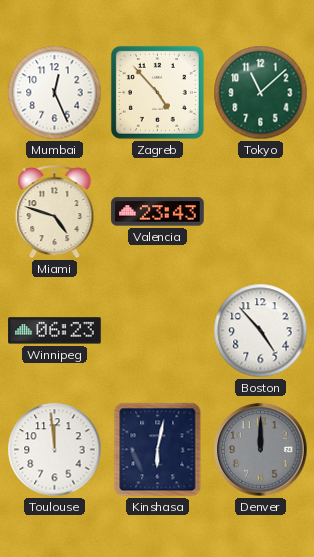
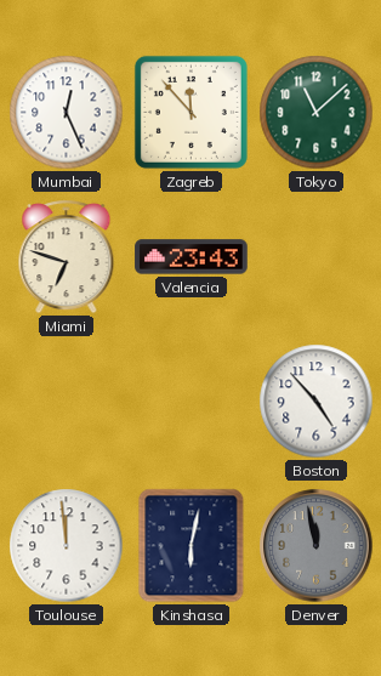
Zagreb: 4:53 -> 11:53
Miami: 4:48 -> 6:48
Winnipeg: 06:23 -> none
Denver: 12:00 -> 11:58
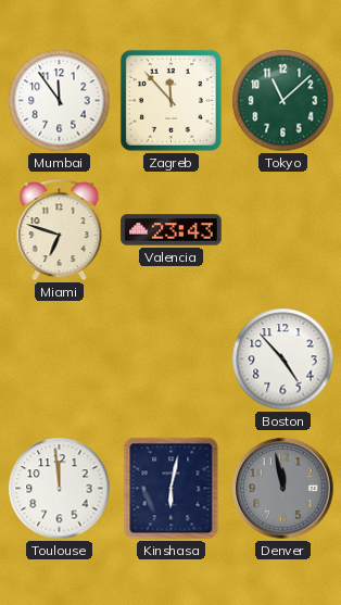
Mumbai: 12:26 -> 11:54
